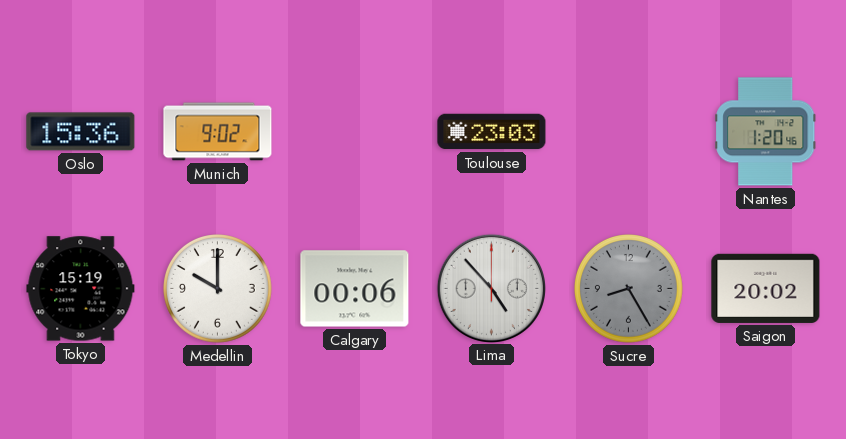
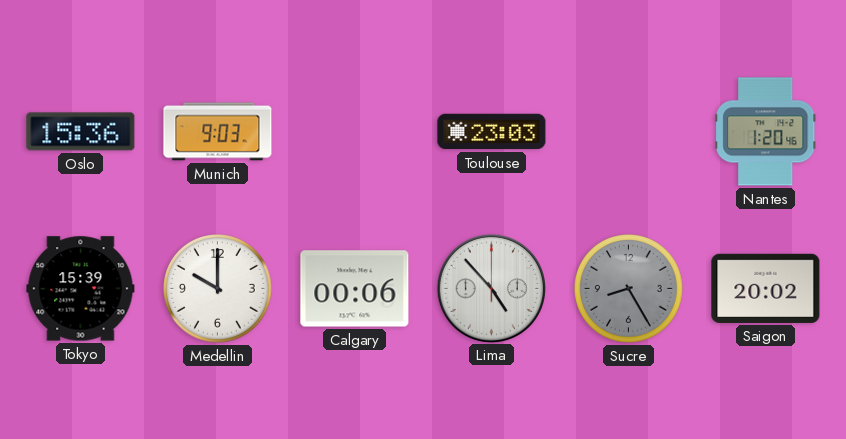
Munich: 9:02 -> 9:03
Tokyo: 15:19 -> 15:39
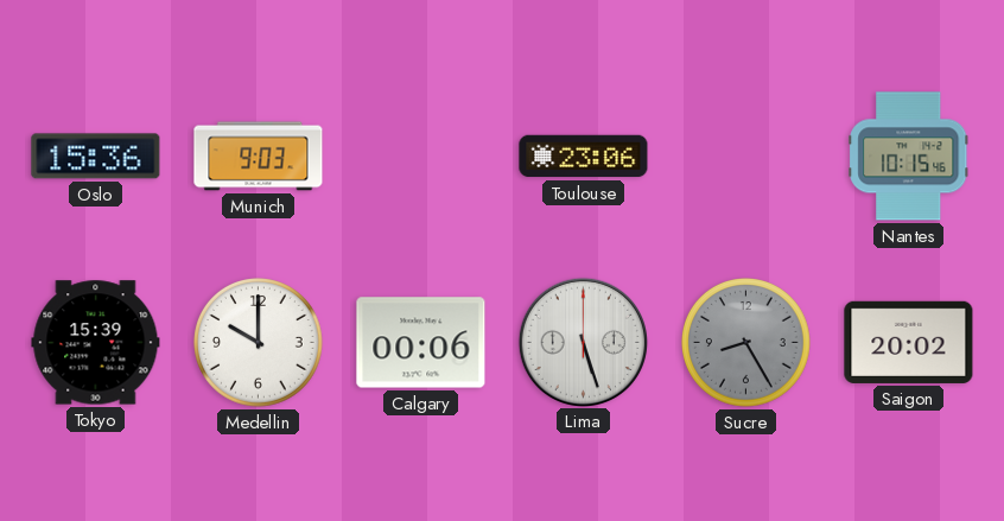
Toulouse: 23:03 -> 23:06
Nantes: 1:20 -> 10:15
Lima: 4:53 -> 5:27
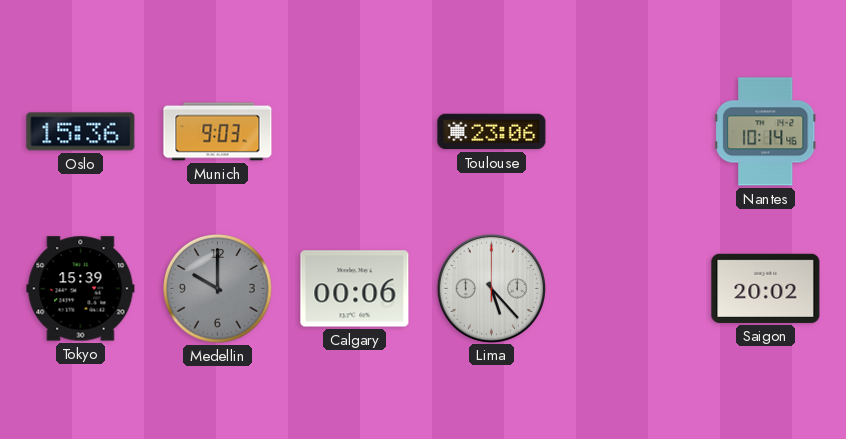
Nantes: 10:15 -> 10:14
Medellin dial: white -> grey
Lima: 5:27 -> 5:23
Sucre: 8:25 -> none
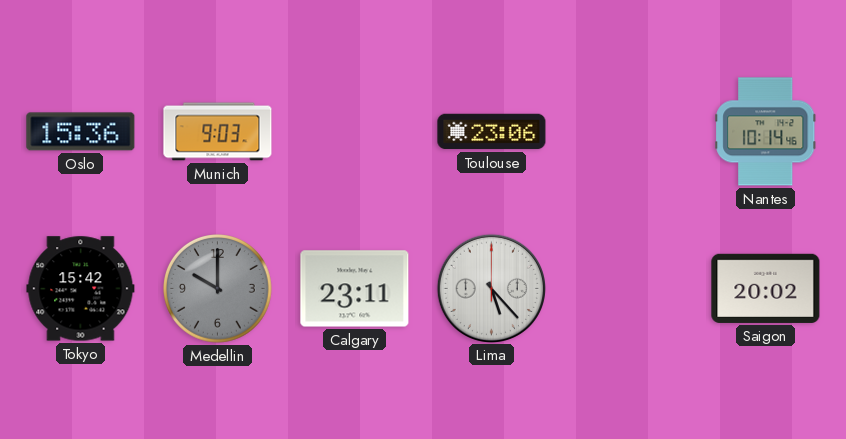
Tokyo: 15:39 -> 15:42
Calgary: 00:06 -> 23:11
